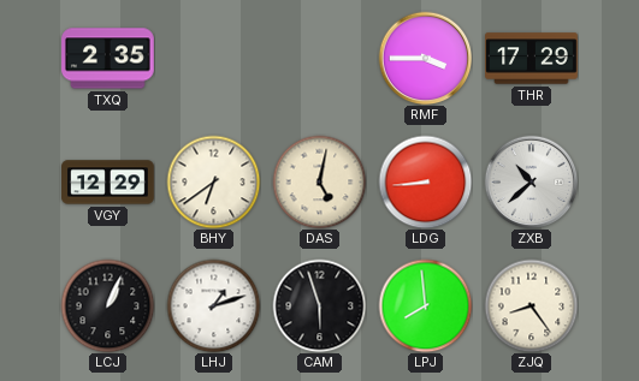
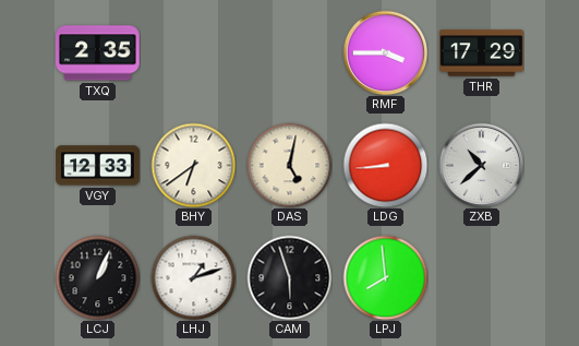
VGY: 12:29 -> 12:33
ZJQ: 8:24 -> none
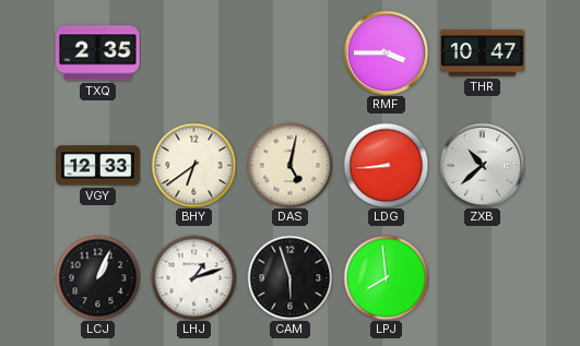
THR: 17:29 -> 10:47
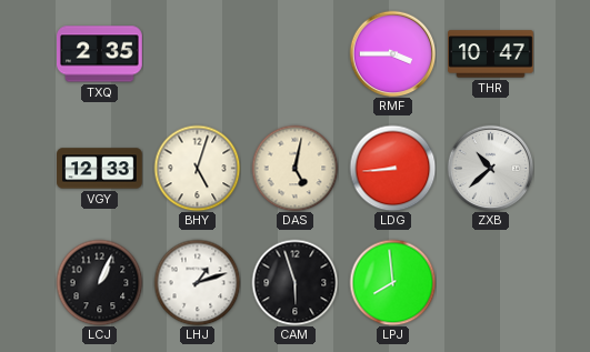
BHY: 6:39 -> 5:03
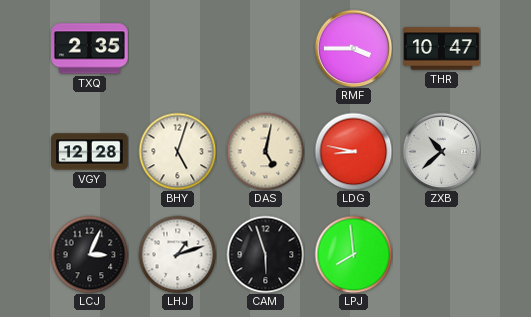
VGY: 12:33 -> 12:28
LDG: 8:44 -> 8:47
LCJ: 1:04 -> 3:04
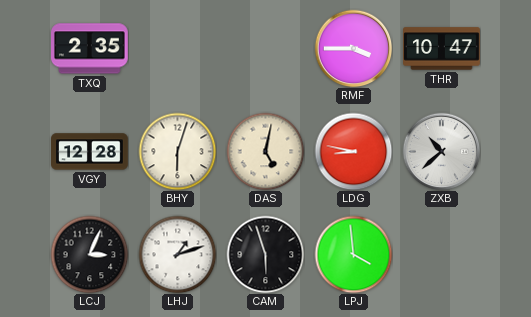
BHY: 5:03 -> 6:03
LPJ: 7:59 -> 3:59
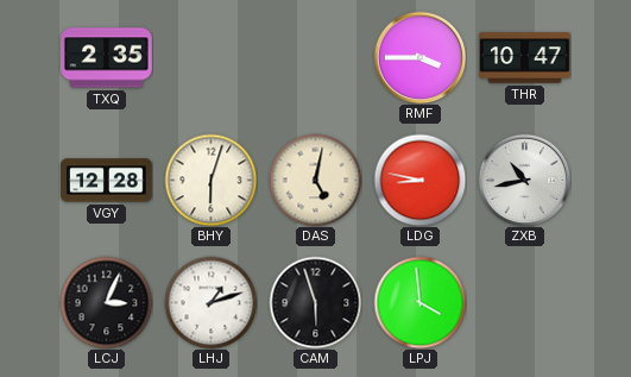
ZXB: 10:38 -> 10:43
